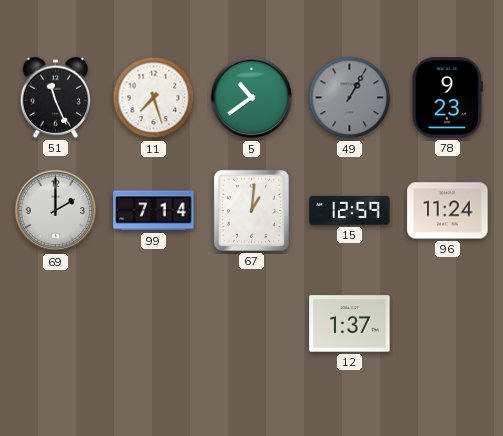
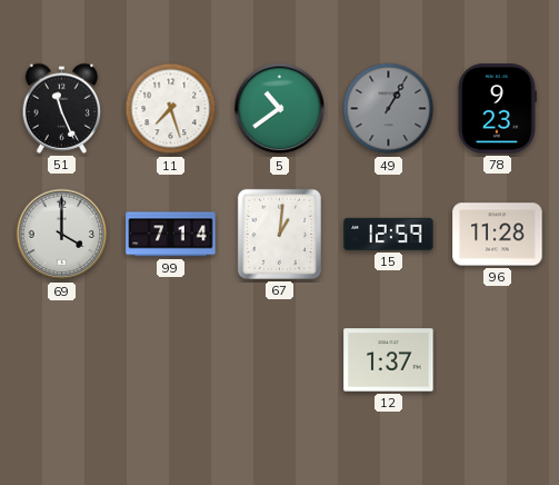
69: 2:00 -> 4:00
96: 11:24 -> 11:28
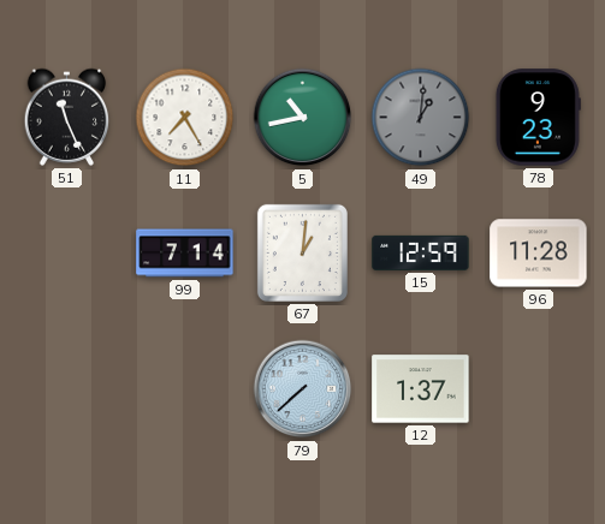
11: 7:27 -> 7:25
5: 10:39 -> 10:43
49: 1:05 -> 1:01
69: 4:00 -> none
79: none -> 7:38
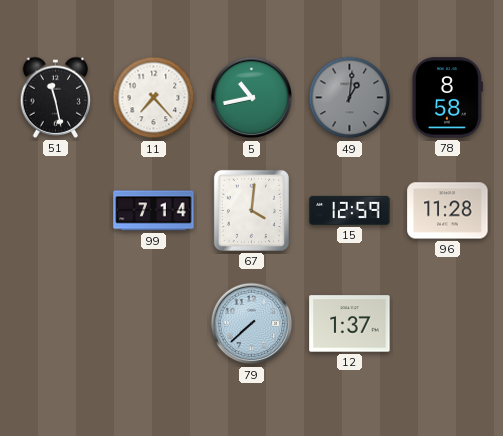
51: 11:26 -> 11:28
11: 7:25 -> 7:23
78: 9:23 -> 8:58
67: 1:01 -> 4:01
